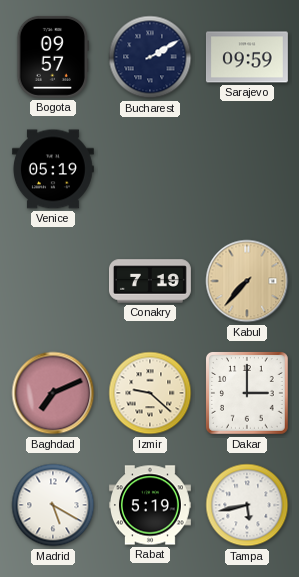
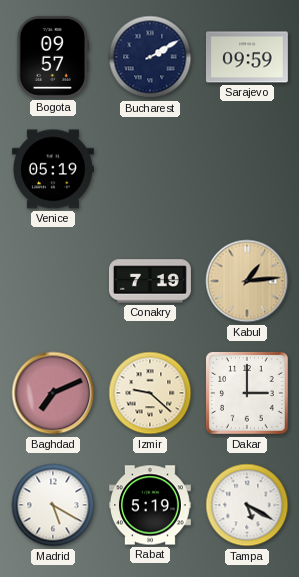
Kabul: 7:37 -> 1:14
Tampa: 5:43 -> 5:20
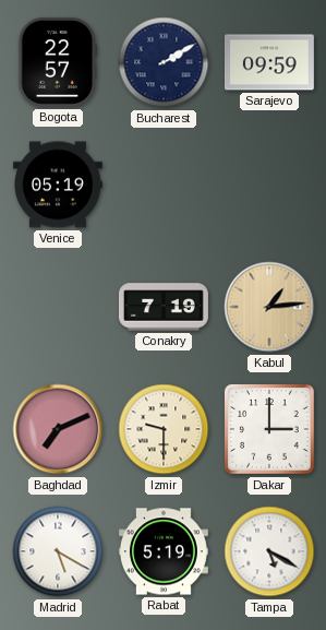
Bogota: 09:57 -> 22:57
Izmir: 9:22 -> 9:30
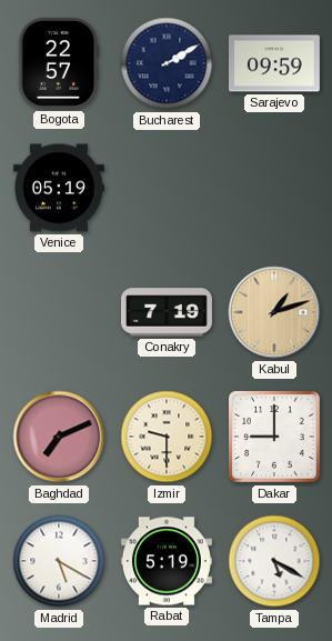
Kabul: 1:14 -> 1:12
Dakar: 3:00 -> 9:00
